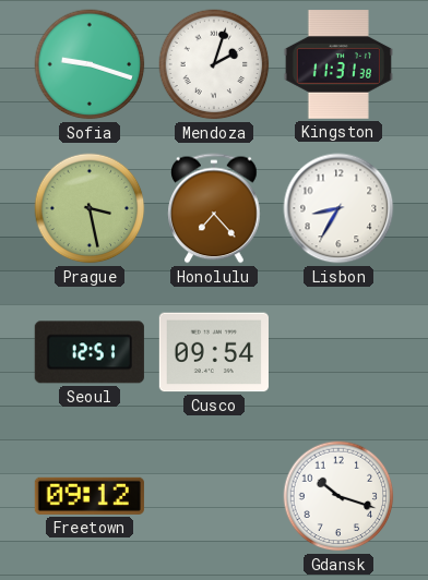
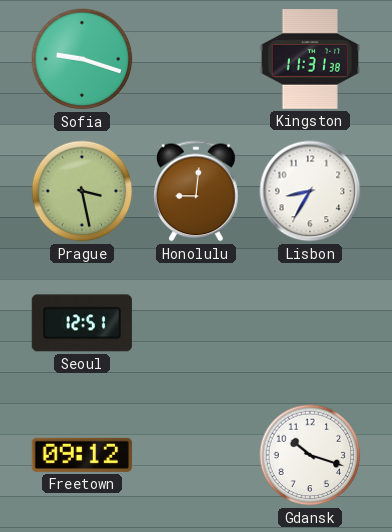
Mendoza: 2:03 -> none
Honolulu: 7:23 -> 9:01
Cusco: 09:54 -> none
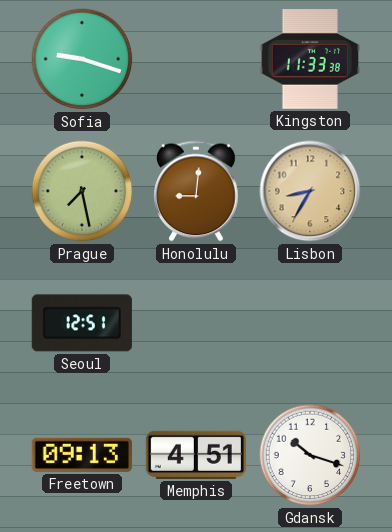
Kingston: 11:31 -> 11:33
Prague: 3:28 -> 7:28
Lisbon dial: white -> champagne
Freetown: 09:12 -> 09:13
Memphis: none -> 4:51
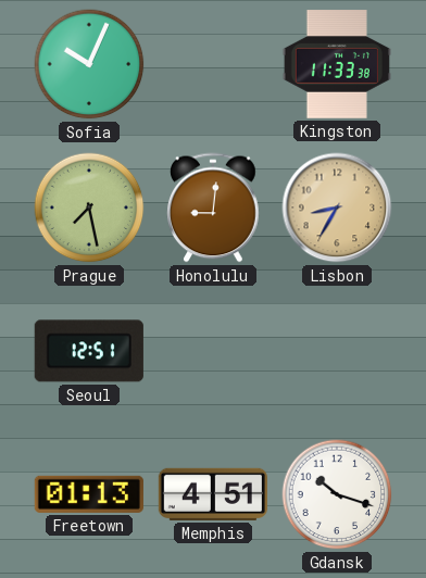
Sofia: 9:18 -> 10:04
Freetown: 09:13 -> 01:13
